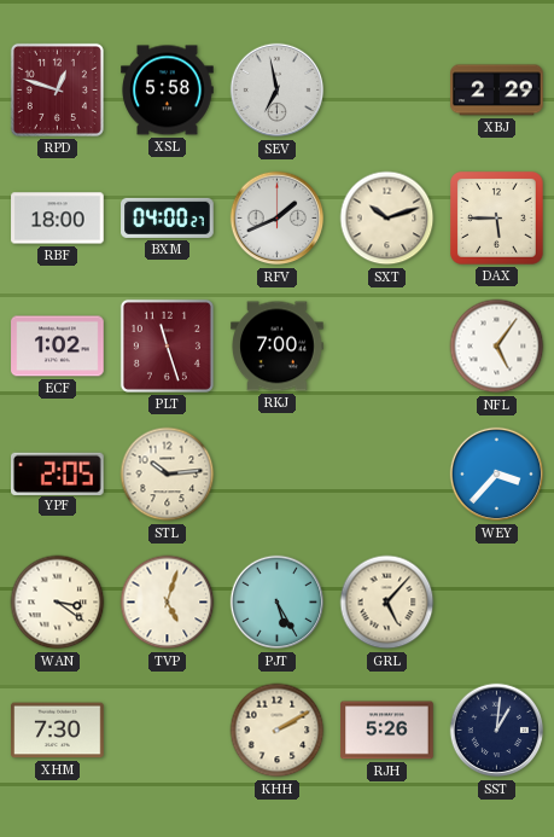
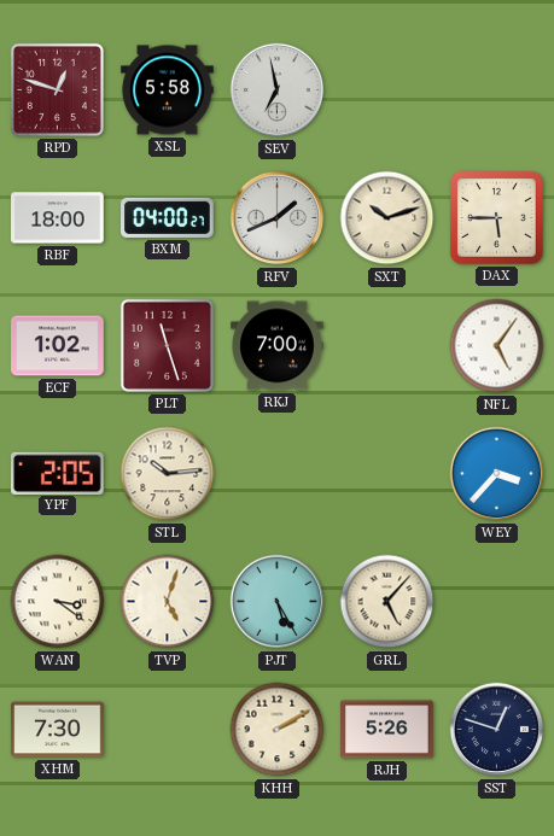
XBJ: 2:29 -> none
SST: 1:01 -> 12:48
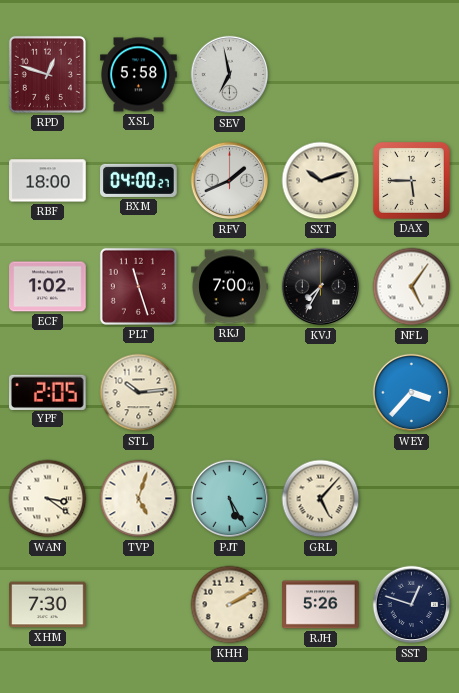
KVJ: none -> 7:35
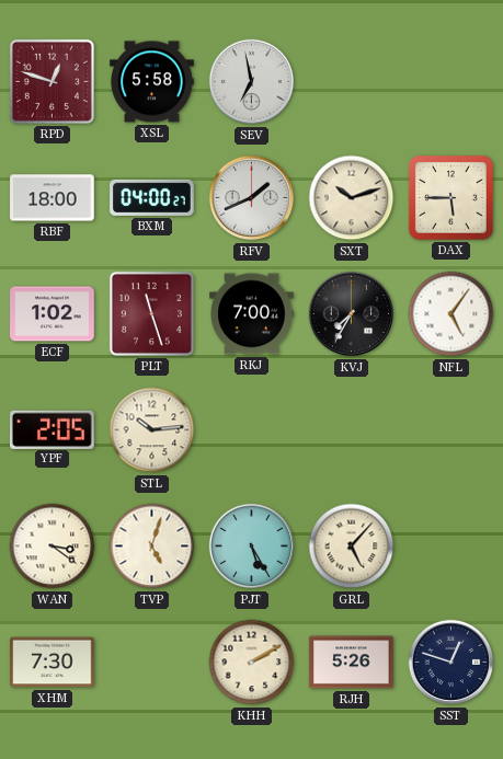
WEY: 3:37 -> none
